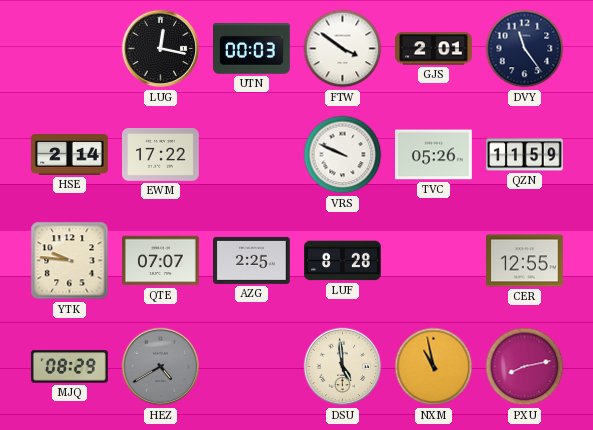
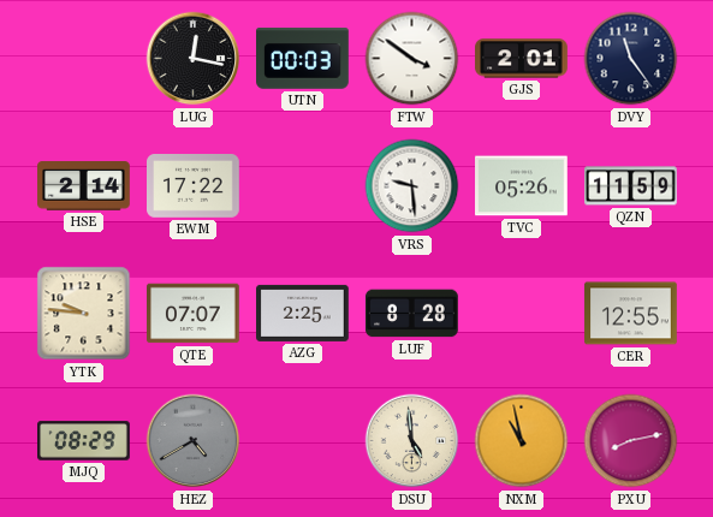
VRS: 9:49 -> 9:29
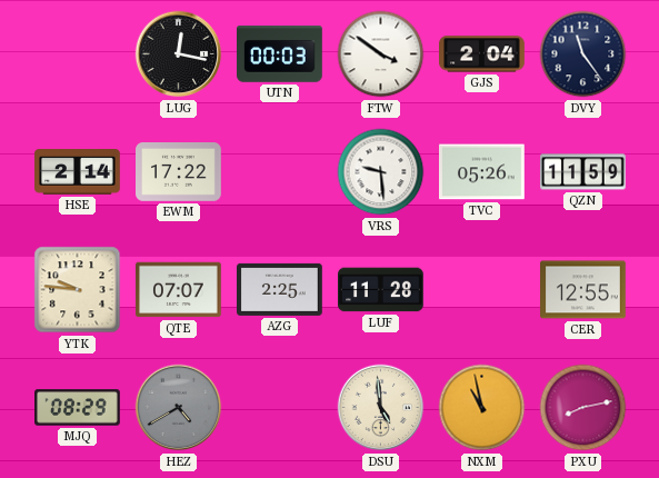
GJS: 2:01 -> 2:04
LUF: 8:28 -> 11:28
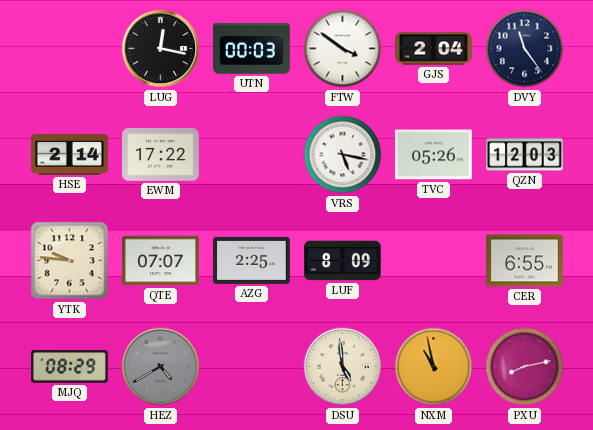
VRS: 9:29 -> 5:17
QZN: 11:59 -> 12:03
LUF: 11:28 -> 8:09
CER: 12:55 -> 6:55
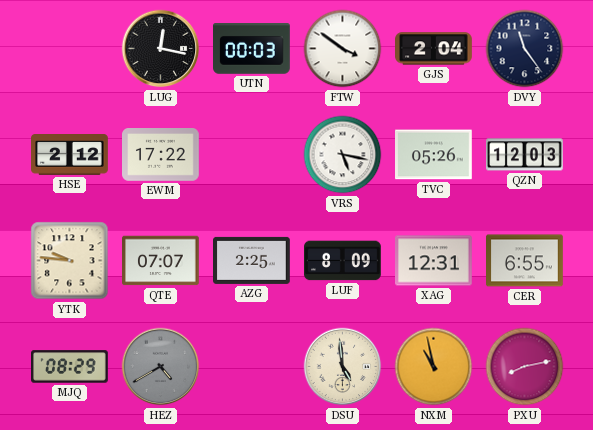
HSE: 2:14 -> 2:12
XAG: none -> 12:31
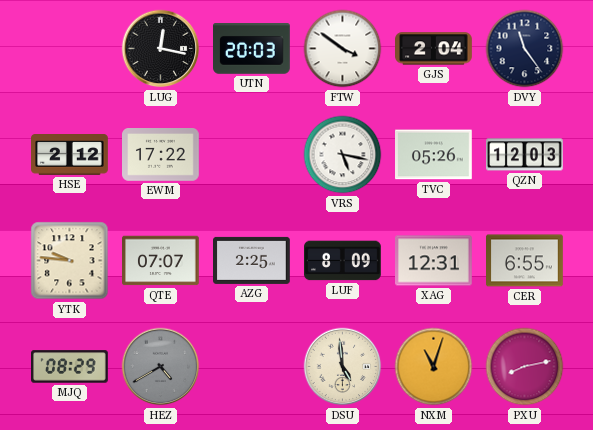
UTN: 00:03 -> 20:03
NXM: 10:58 -> 11:03
